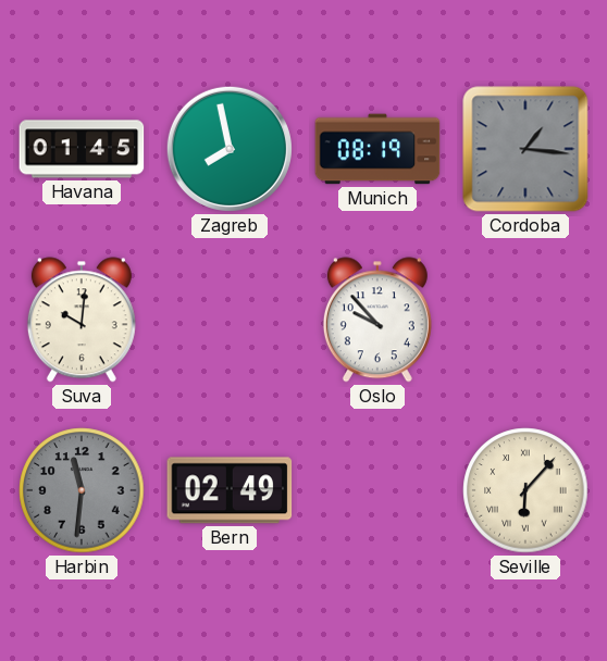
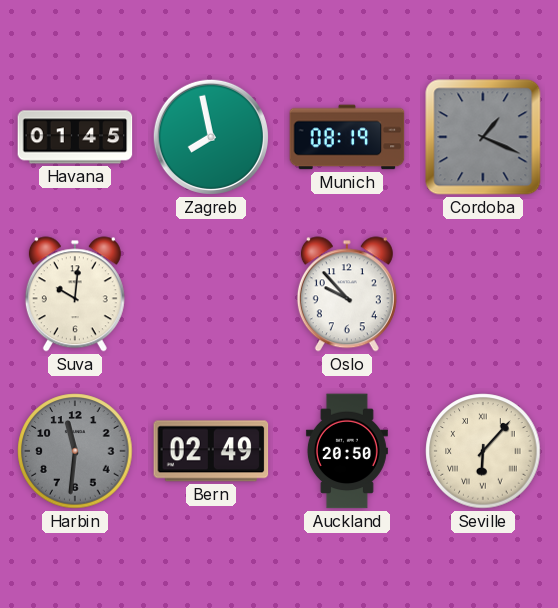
Cordoba: 1:16 -> 1:19
Auckland: none -> 20:50
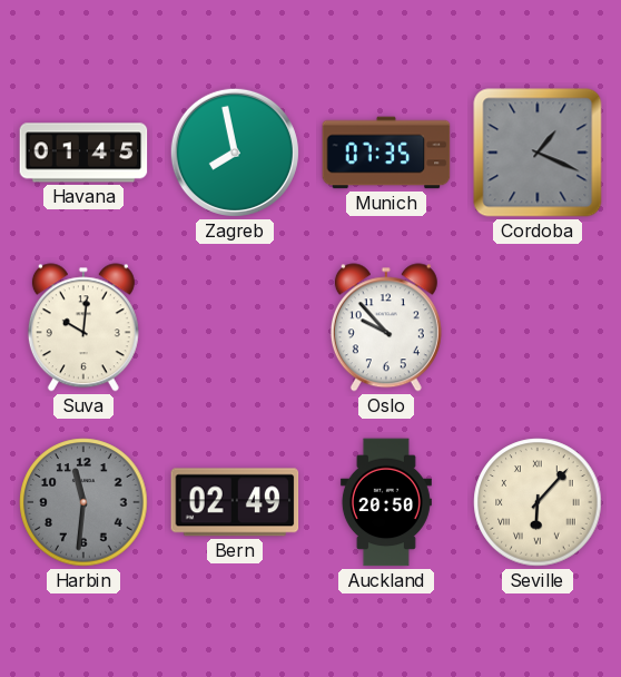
Munich: 08:19 -> 07:35
